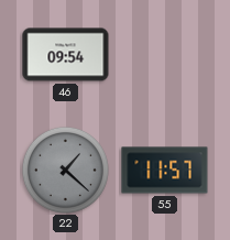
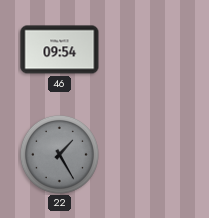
22: 1:22 -> 1:25
55: 11:57 -> none
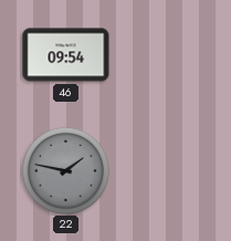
22: 1:25 -> 1:47
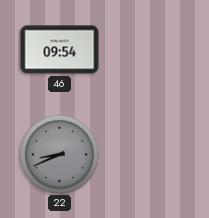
22: 1:47 -> 8:41
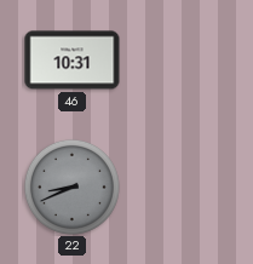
46: 09:54 -> 10:31
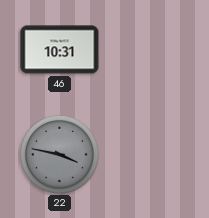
22: 8:41 -> 3:47
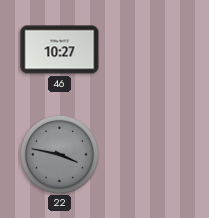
46: 10:31 -> 10:27
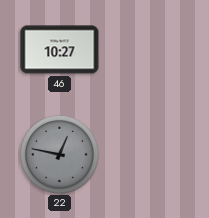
22: 3:47 -> 12:47
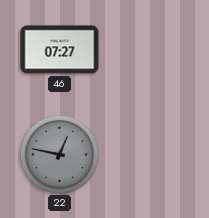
46: 10:27 -> 07:27
